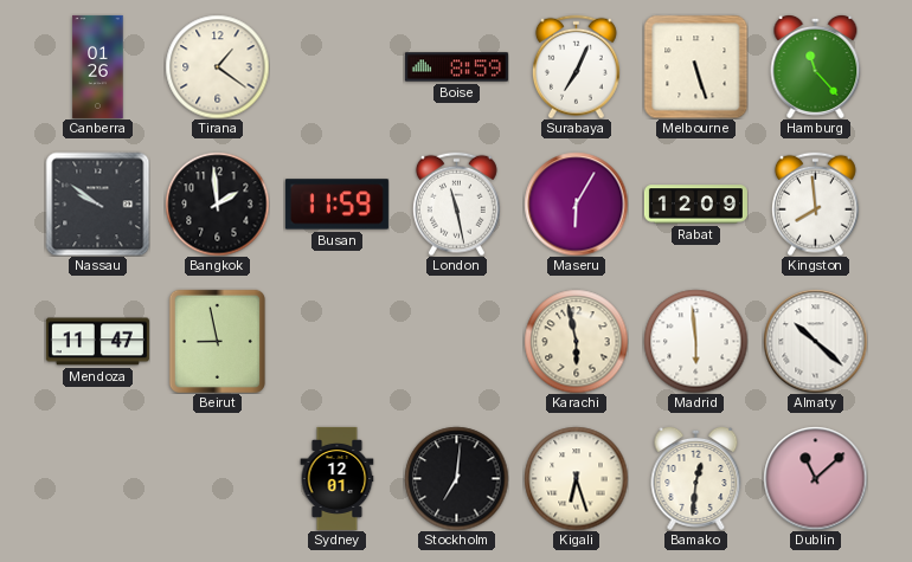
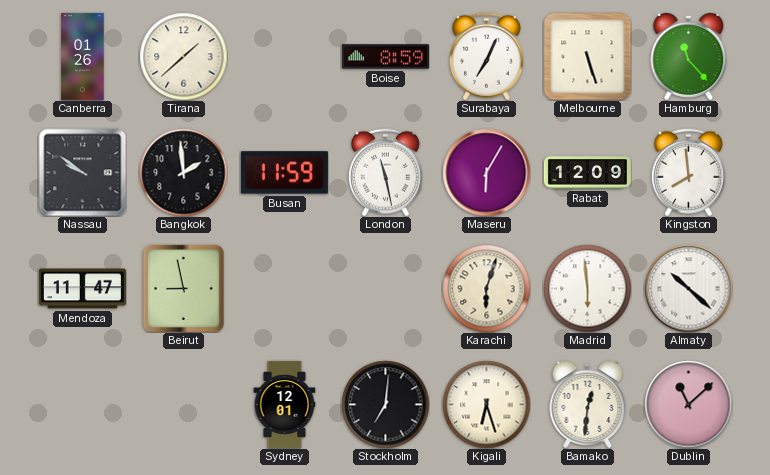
Tirana: 1:21 -> 1:38
Karachi: 5:58 -> 6:03
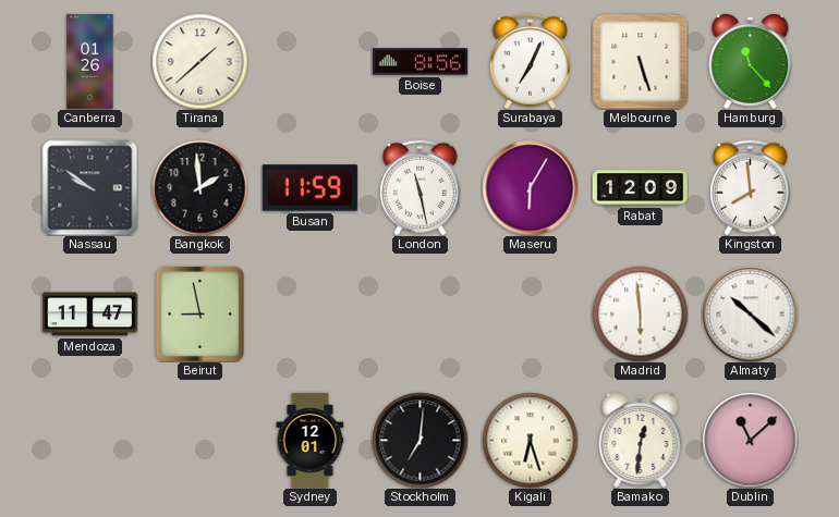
Boise: 8:59 -> 8:56
Karachi: 6:03 -> none
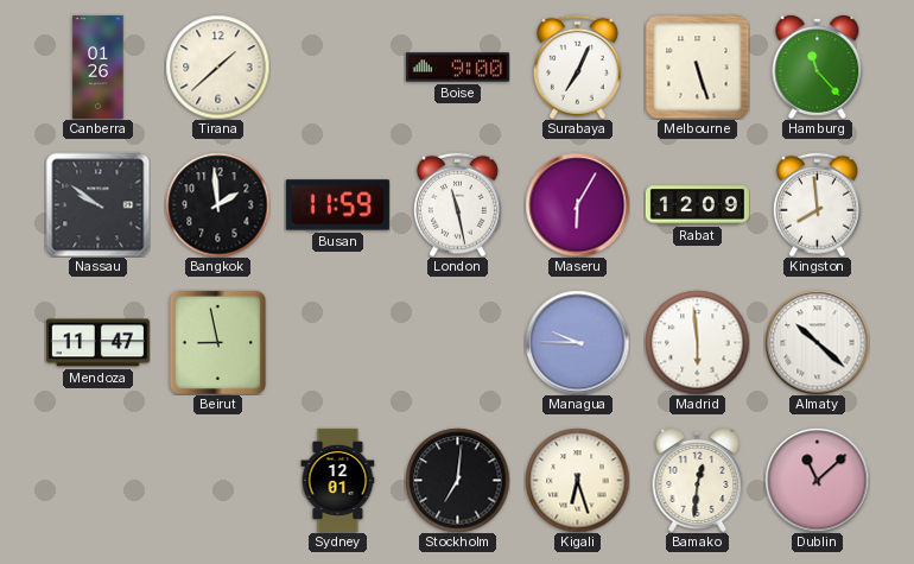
Boise: 8:56 -> 9:00
Managua: none -> 9:45
